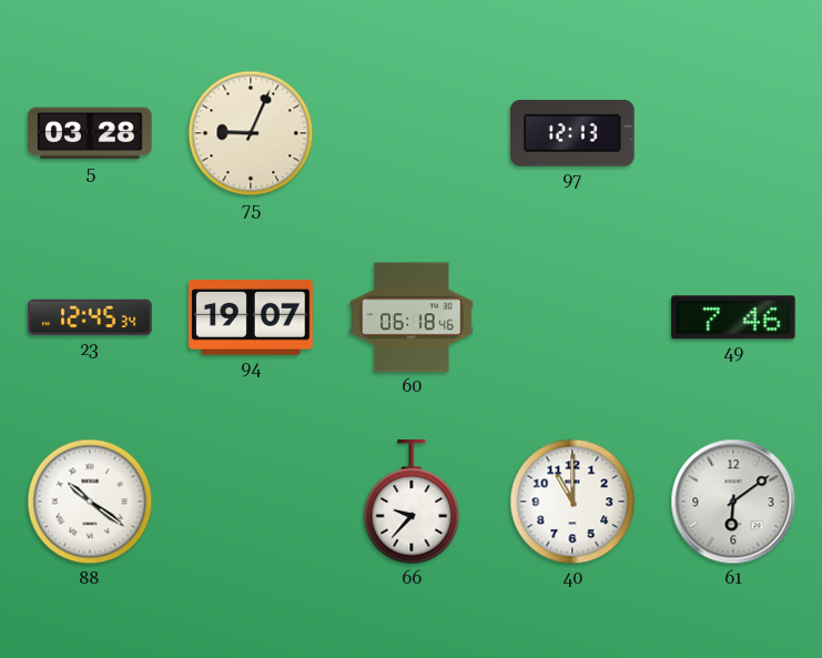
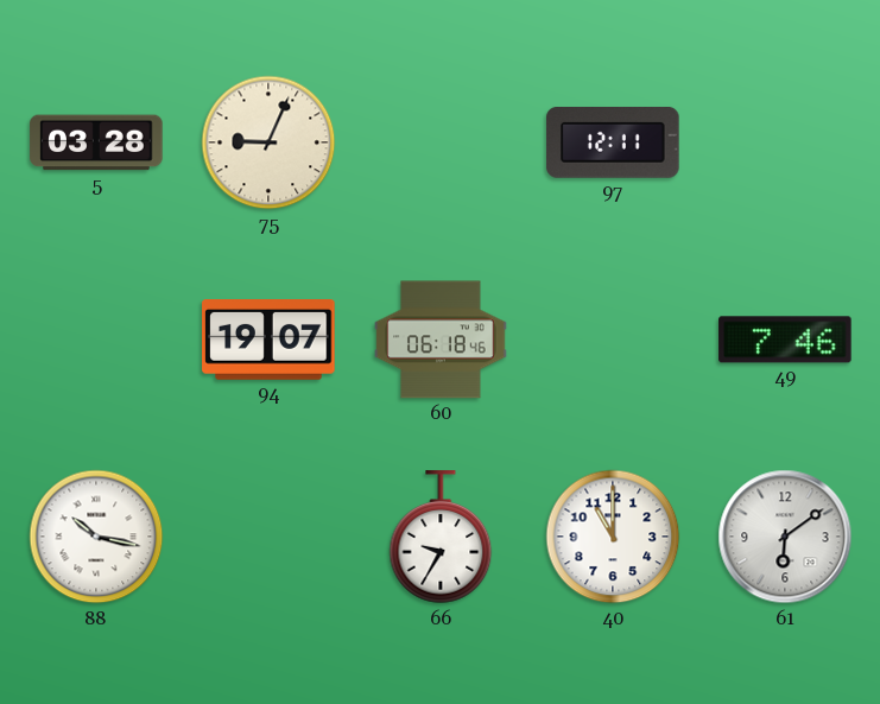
97: 12:13 -> 12:11
23: 12:45 -> none
88: 10:21 -> 10:17
66: 9:37 -> 9:35
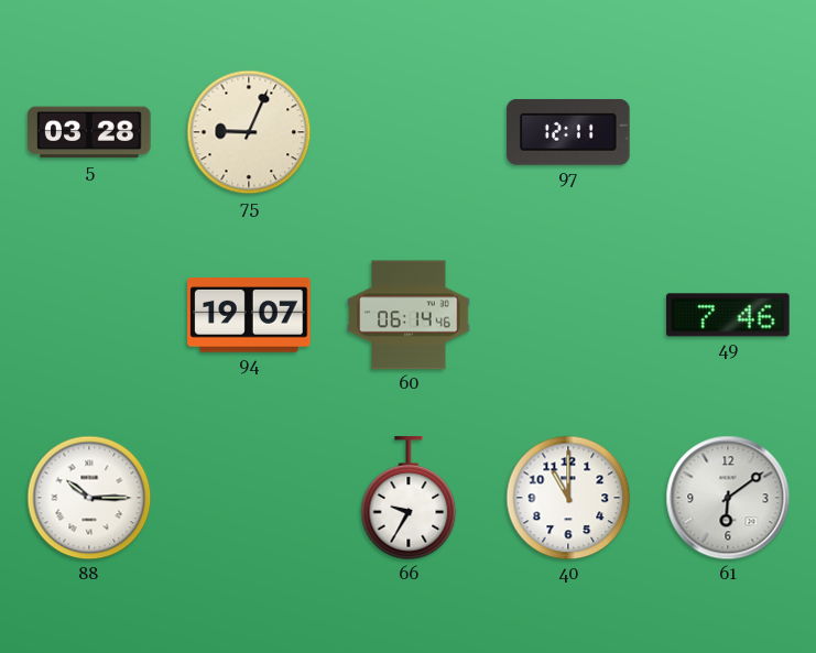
60: 06:18 -> 06:14
88: 10:17 -> 10:15
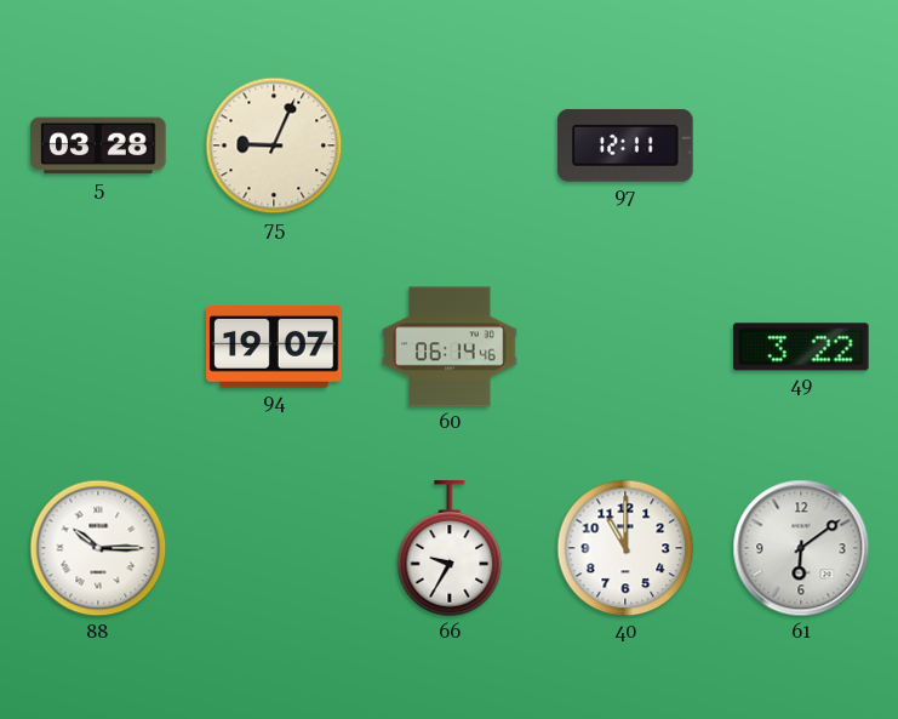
49: 7:46 -> 3:22
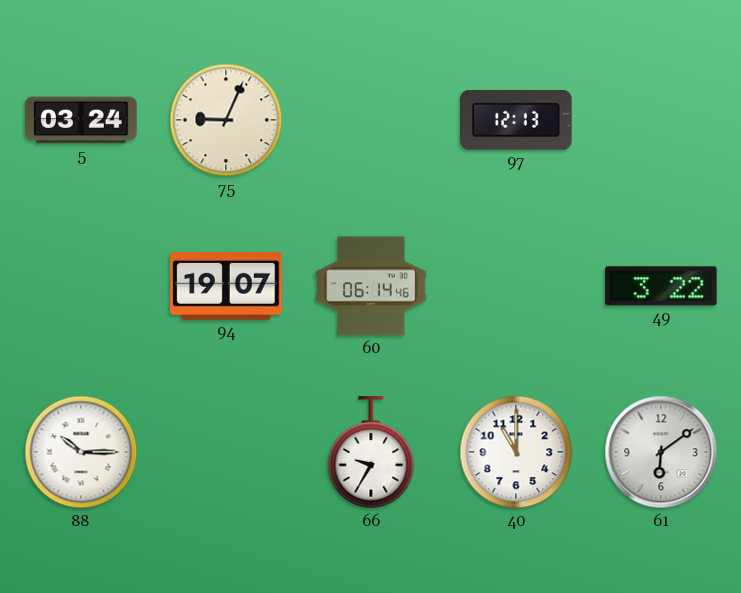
5: 03:28 -> 03:24
97: 12:11 -> 12:13
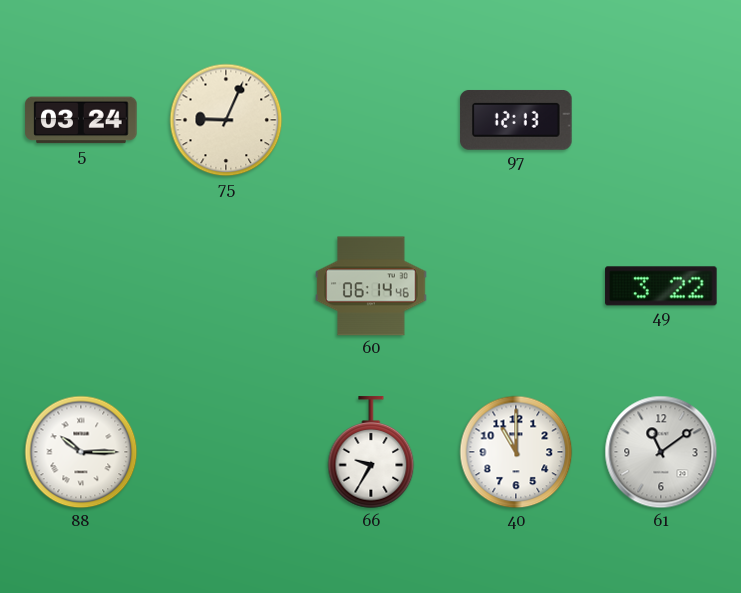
94: 19:07 -> none
61: 6:09 -> 11:09
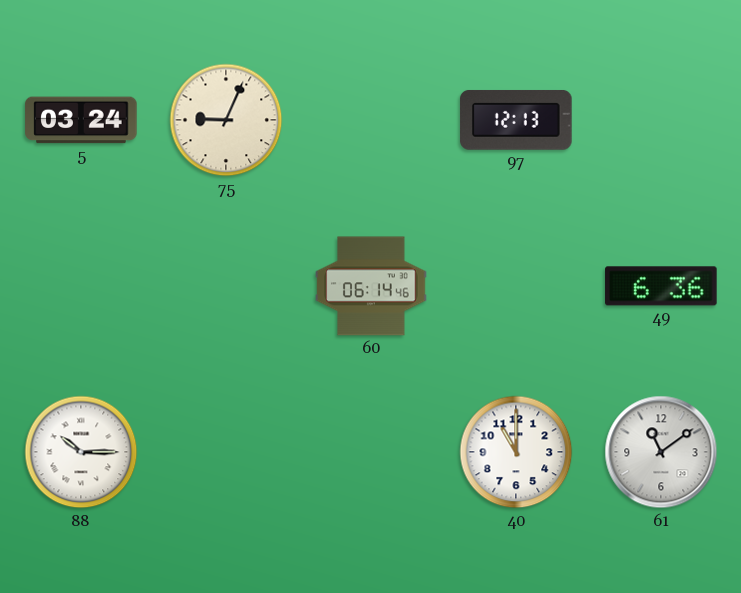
49: 3:22 -> 6:36
66: 9:35 -> none
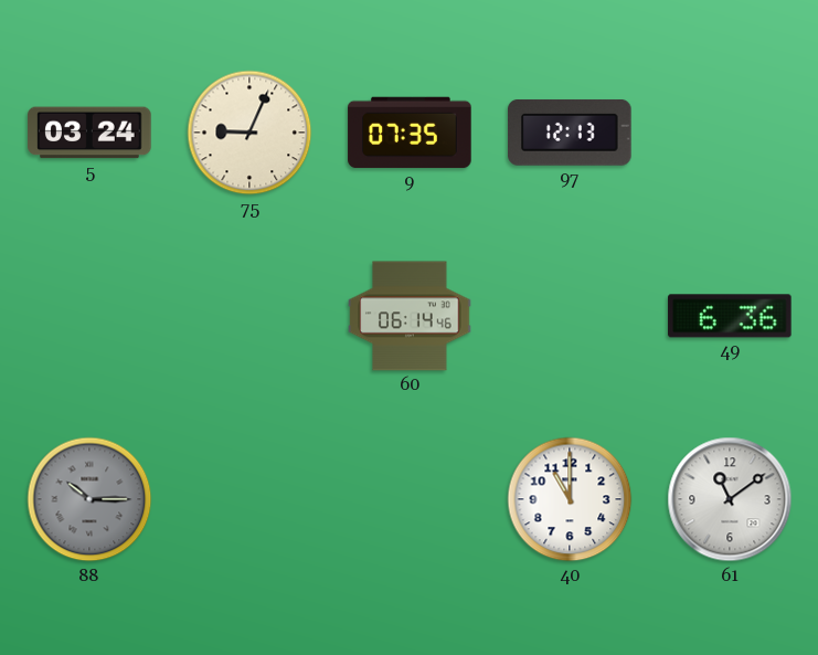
9: none -> 07:35
88 dial: white -> grey
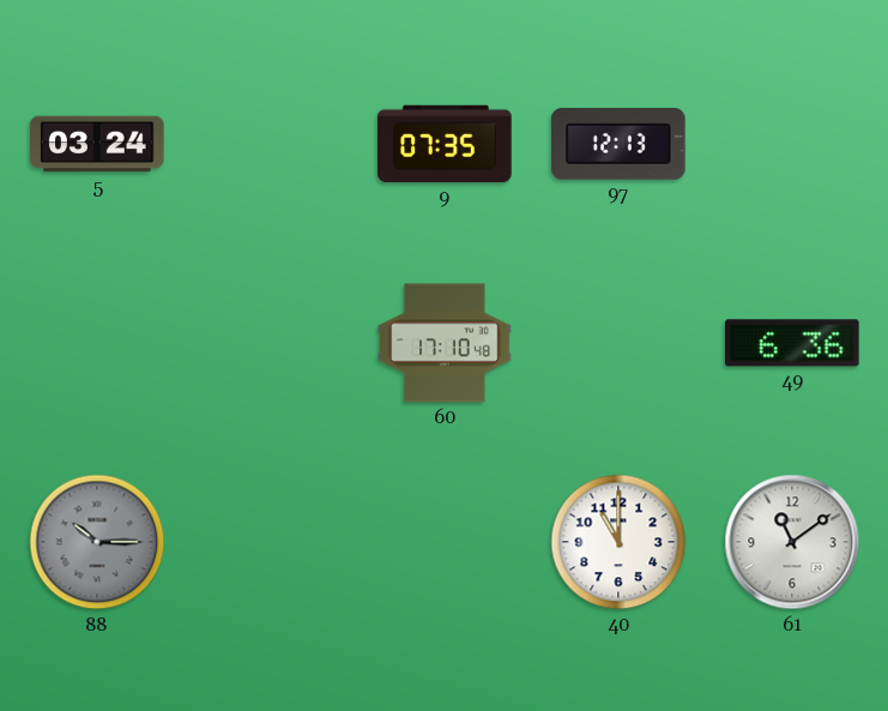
75: 9:04 -> none
60: 06:14 -> 17:10
